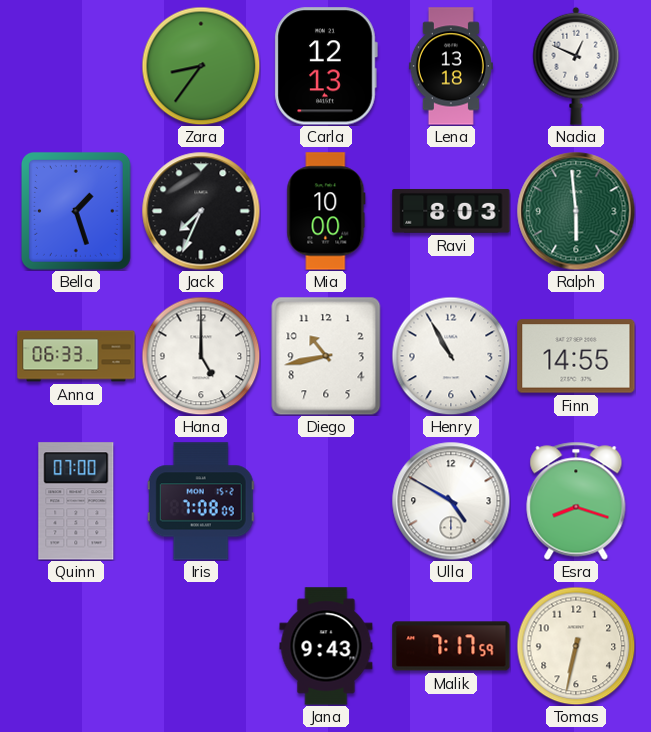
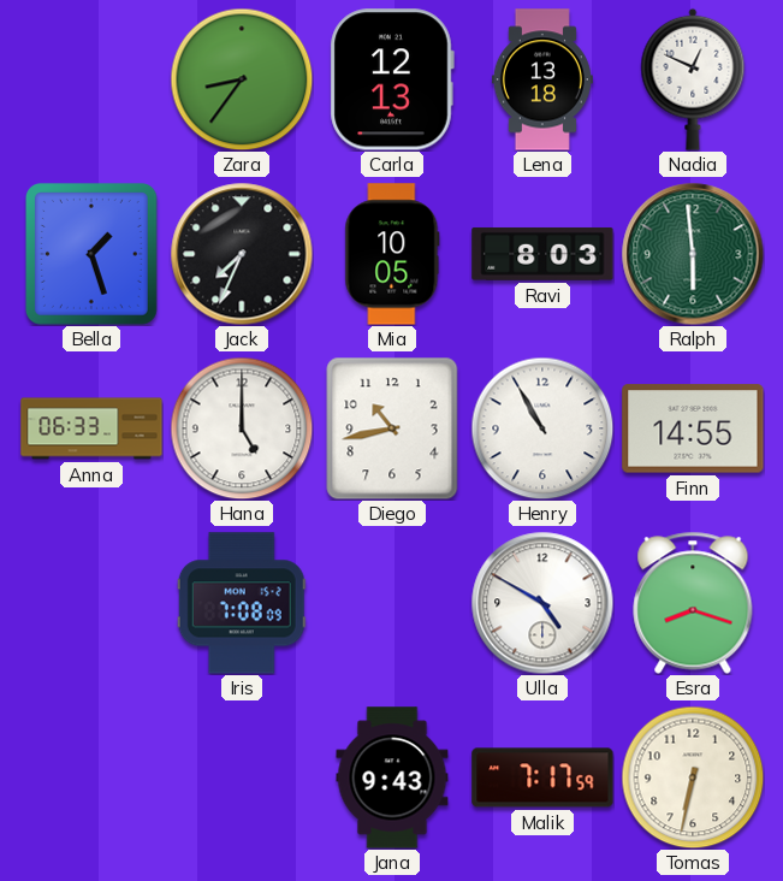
Mia: 10:00 -> 10:05
Quinn: 07:00 -> none
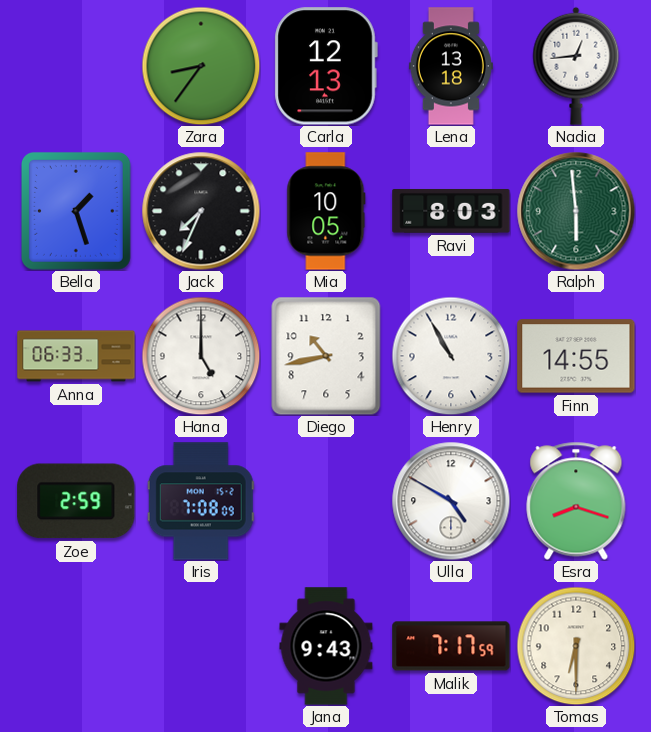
Nadia: 12:49 -> 12:44
Zoe: none -> 2:59
Tomas: 6:32 -> 6:30
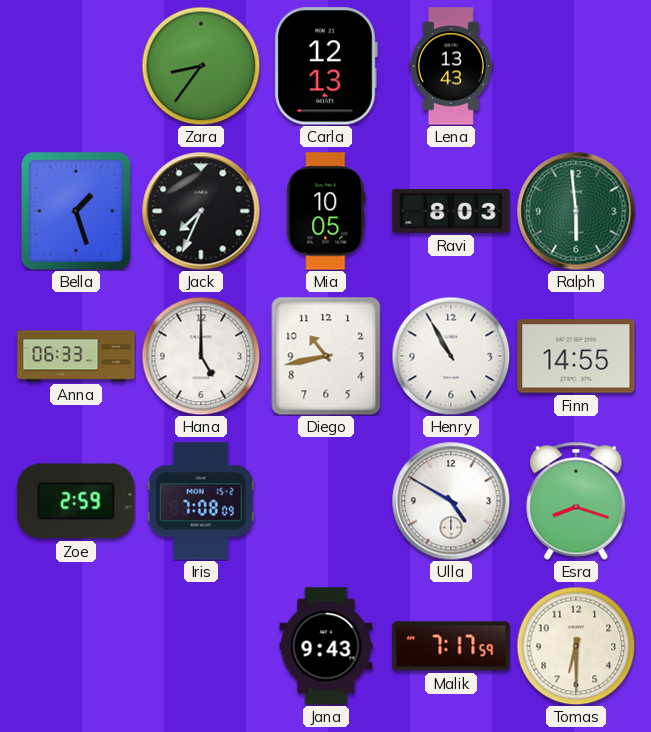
Lena: 13:18 -> 13:43
Nadia: 12:44 -> none
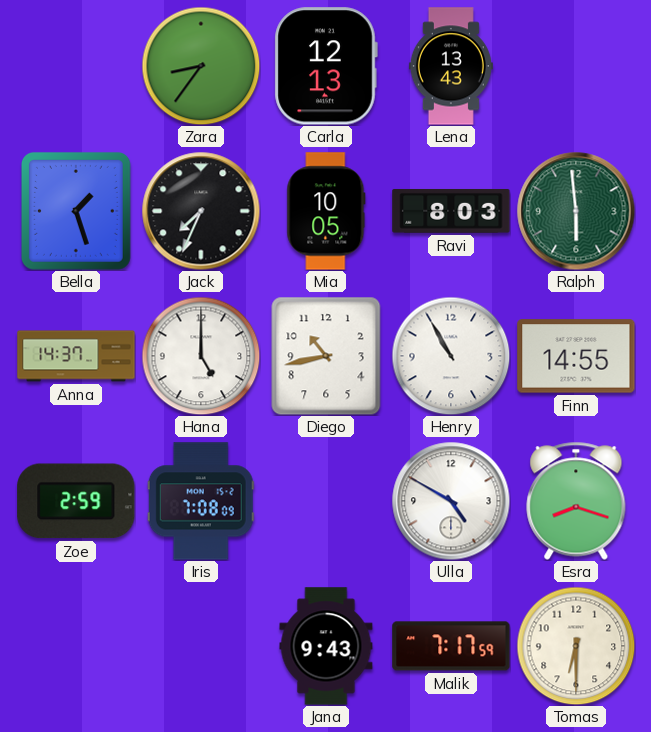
Anna: 06:33 -> 14:37
